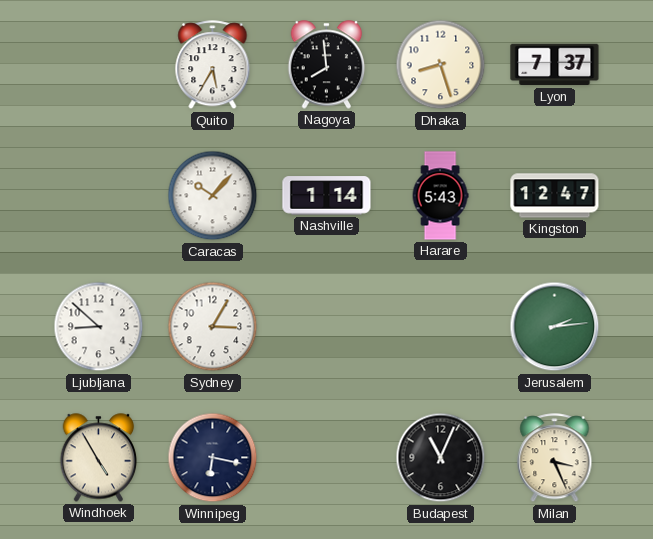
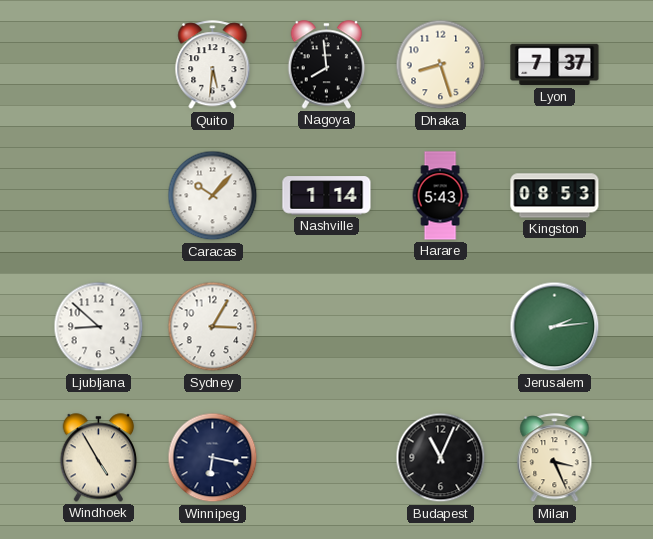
Quito: 5:35 -> 5:31
Kingston: 12:47 -> 08:53
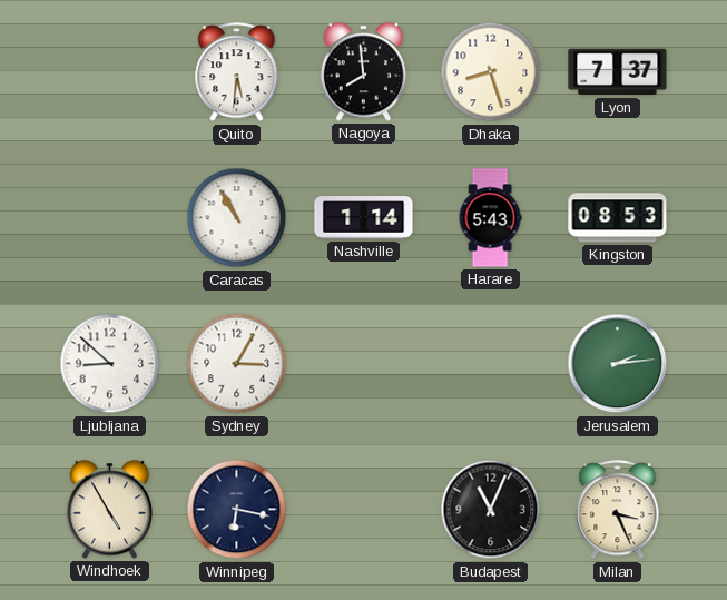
Caracas: 10:07 -> 10:55
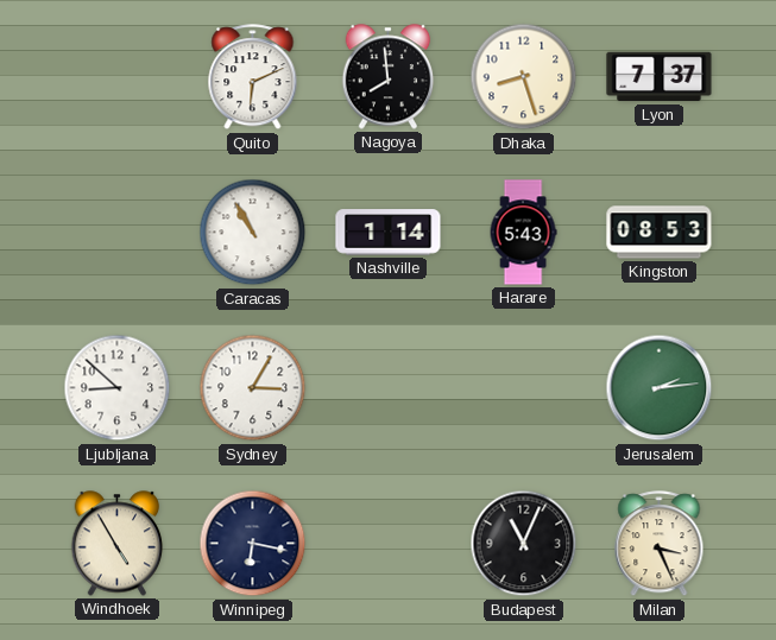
Quito: 5:31 -> 6:11
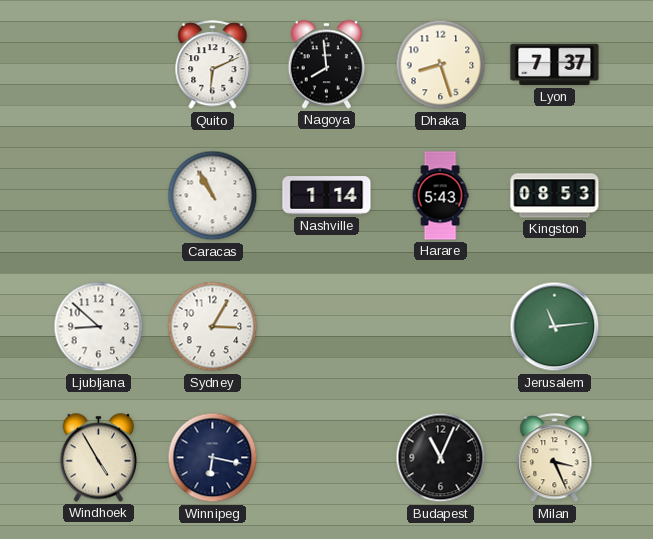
Jerusalem: 2:14 -> 11:14
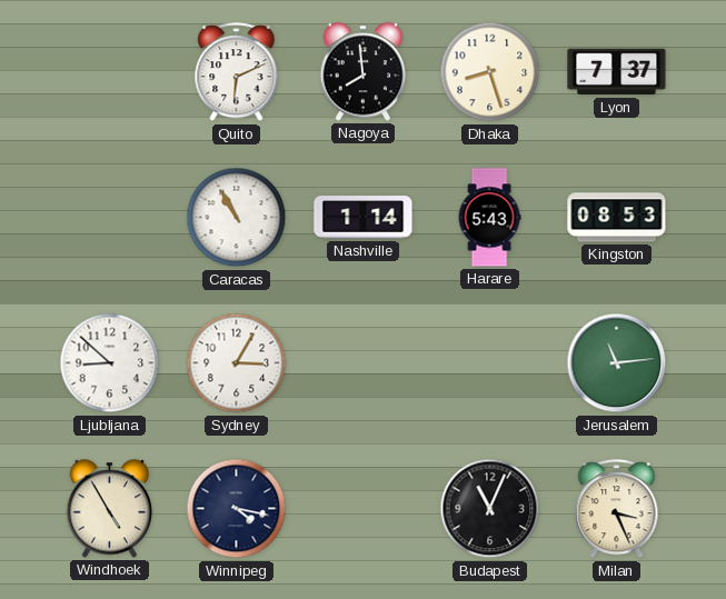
Winnipeg: 6:17 -> 4:17
